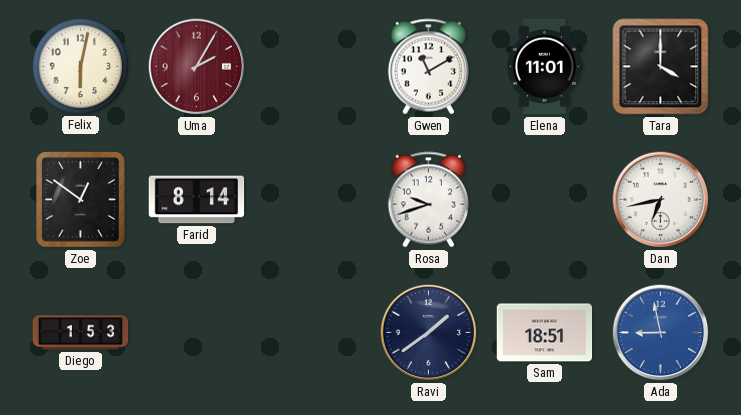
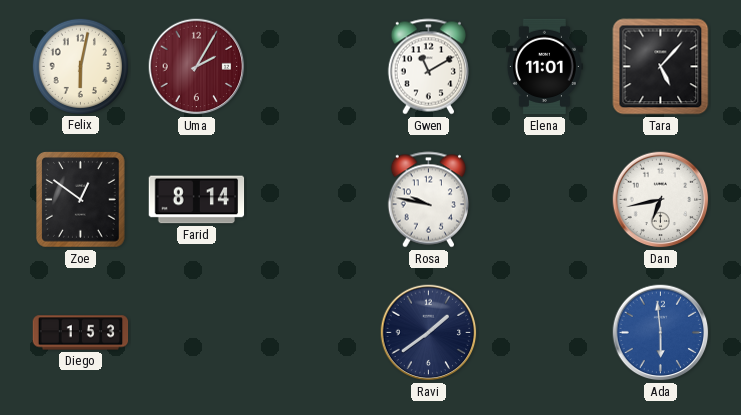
Tara: 4:00 -> 5:07
Rosa: 9:42 -> 9:47
Sam: 18:51 -> none
Ada: 8:58 -> 5:59
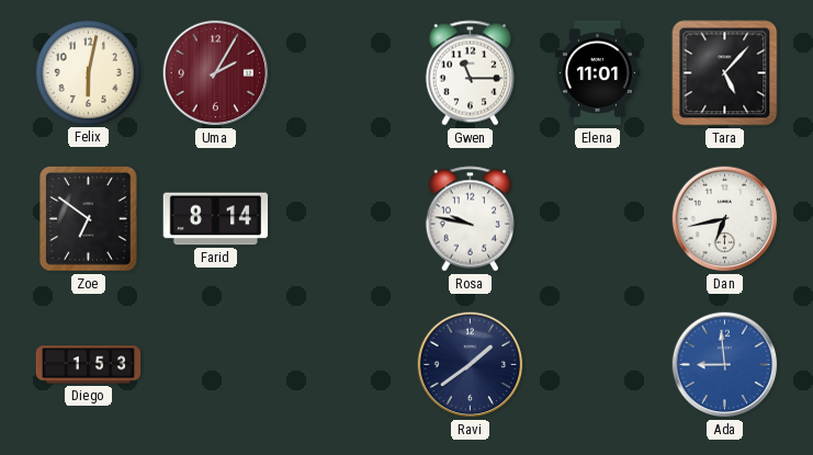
Gwen: 11:10 -> 11:15
Zoe: 12:51 -> 6:51
Ada: 5:59 -> 8:59
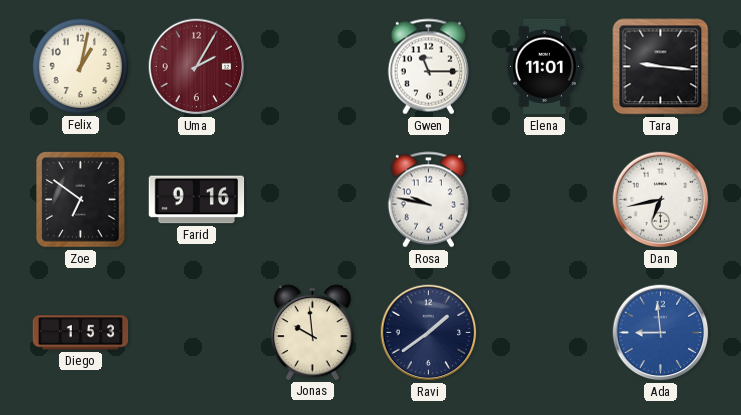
Felix: 6:02 -> 1:02
Tara: 5:07 -> 9:16
Farid: 8:14 -> 9:16
Jonas: none -> 9:59
